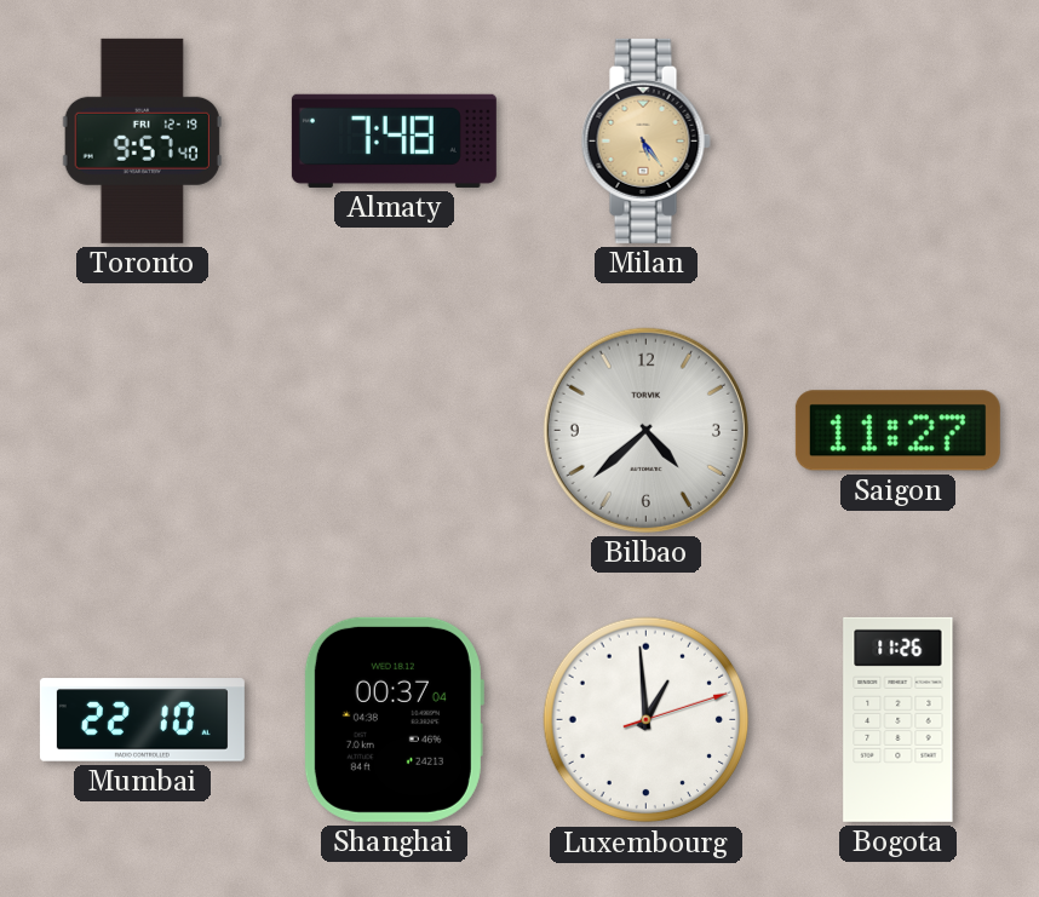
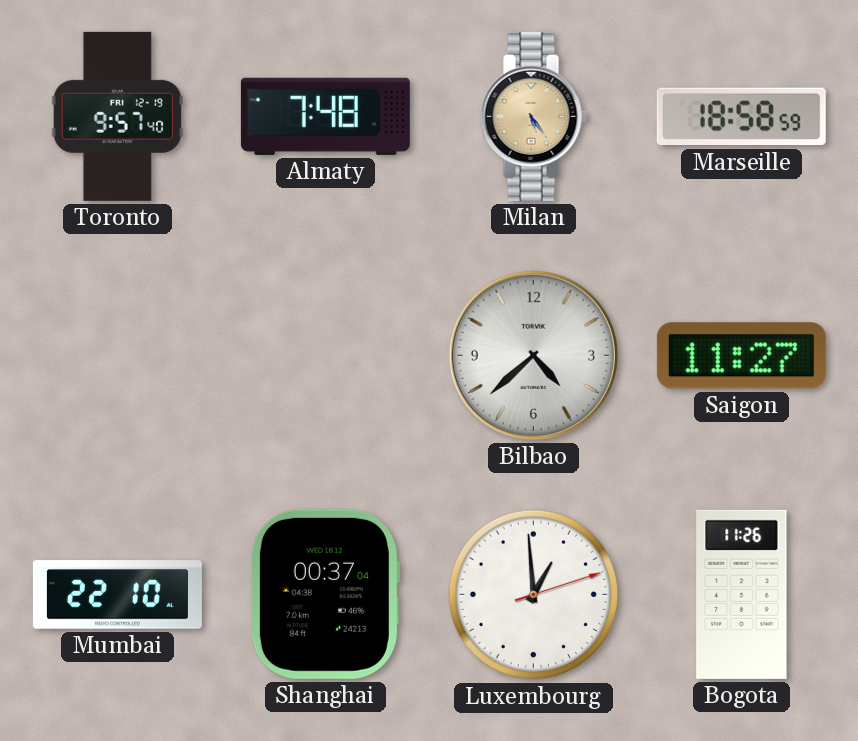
Marseille: none -> 18:58
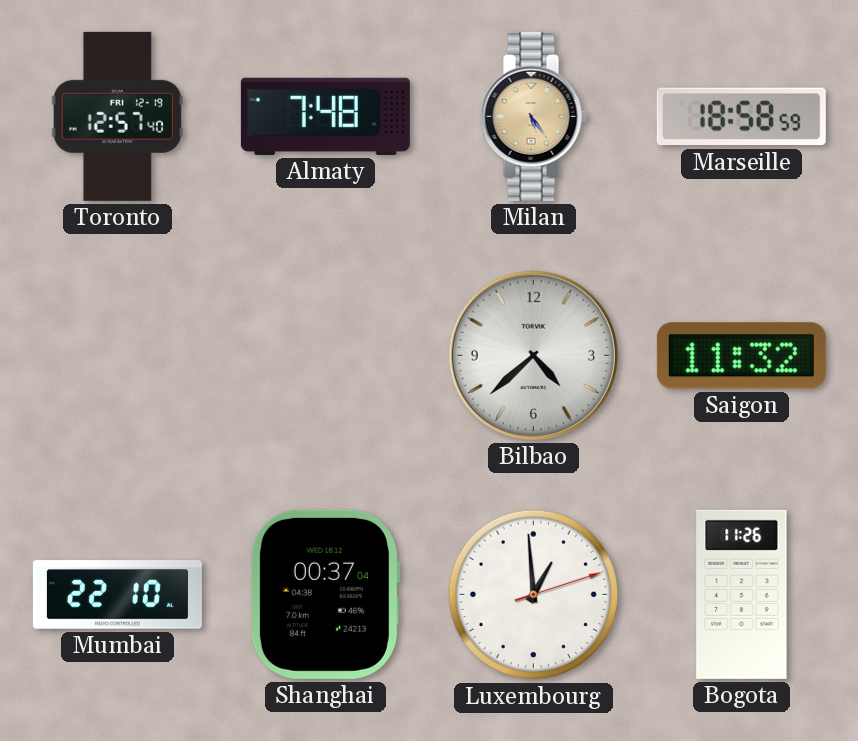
Toronto: 9:57 -> 12:57
Saigon: 11:27 -> 11:32
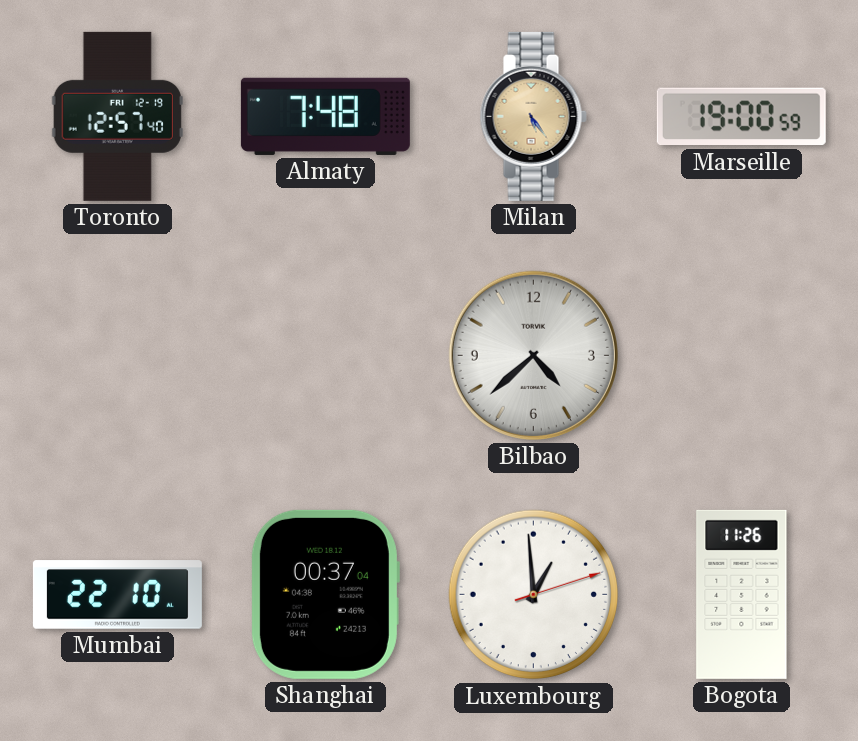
Marseille: 18:58 -> 19:00
Saigon: 11:32 -> none
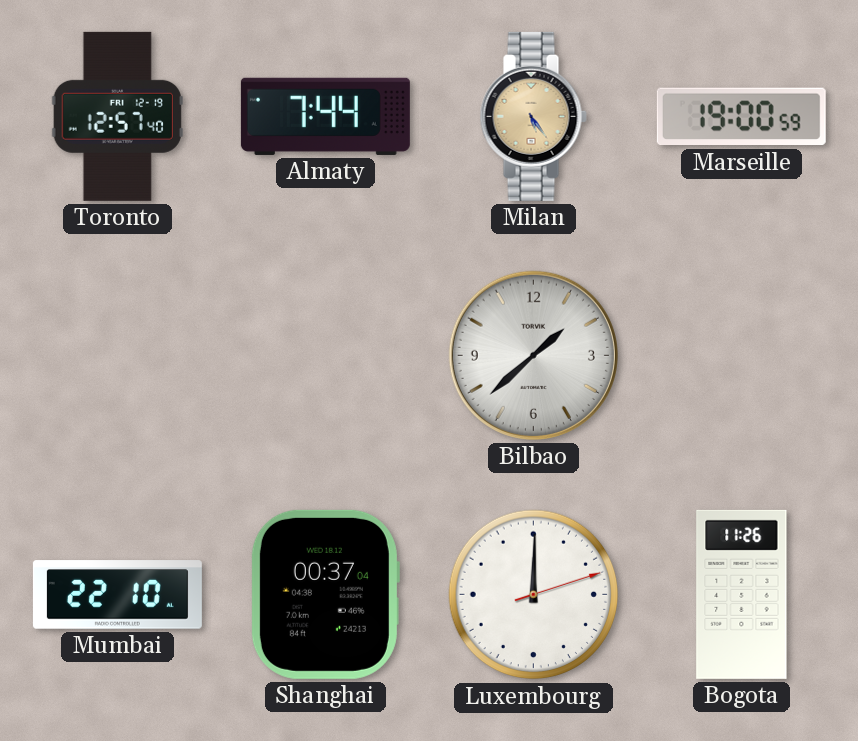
Almaty: 7:48 -> 7:44
Bilbao: 4:38 -> 1:38
Luxembourg: 12:59 -> 12:00
